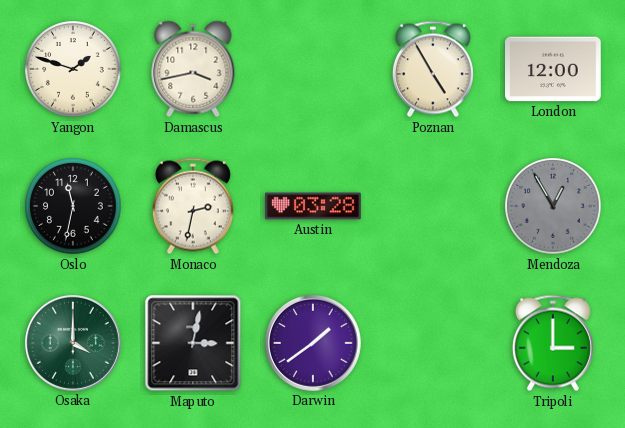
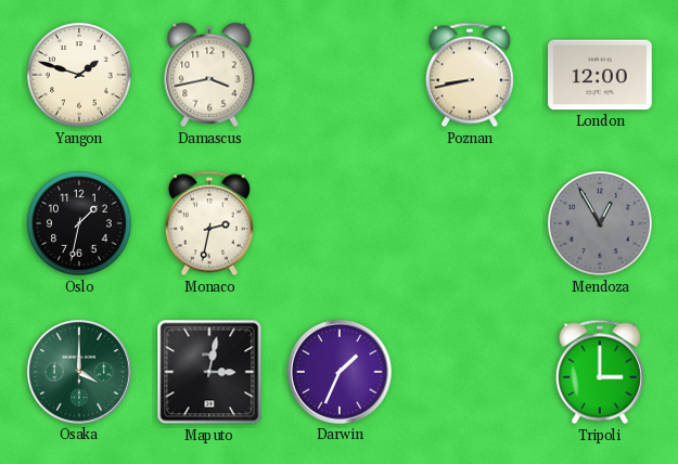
Poznan: 4:55 -> 8:43
Oslo: 11:32 -> 1:32
Austin: 03:28 -> none
Darwin: 1:39 -> 1:34
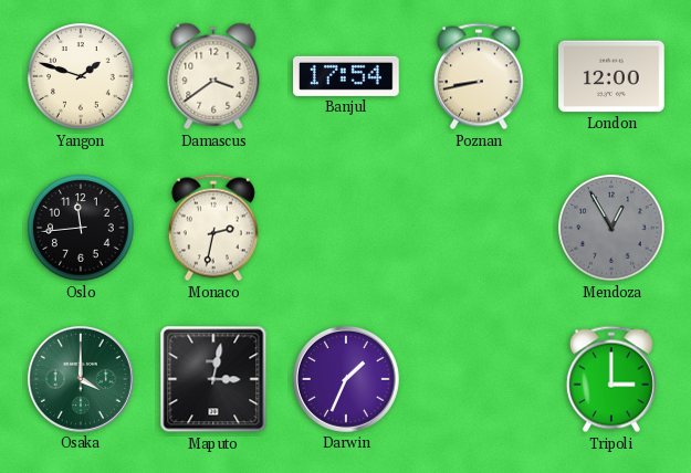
Damascus: 3:43 -> 3:39
Banjul: none -> 17:54
Oslo: 1:32 -> 11:44
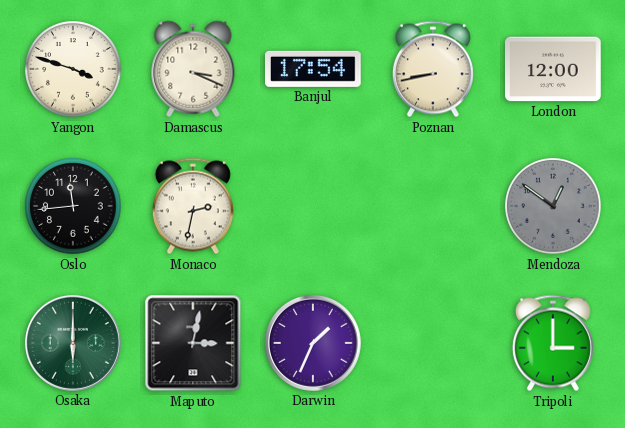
Yangon: 1:48 -> 3:48
Damascus: 3:39 -> 3:19
Mendoza: 12:55 -> 12:51
Osaka: 4:00 -> 6:00
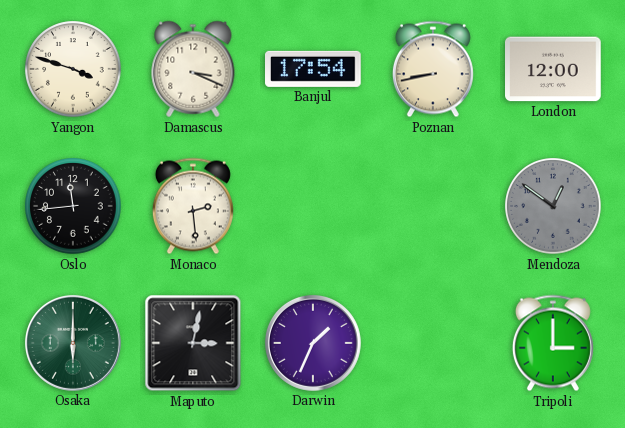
Monaco: 2:32 -> 2:29
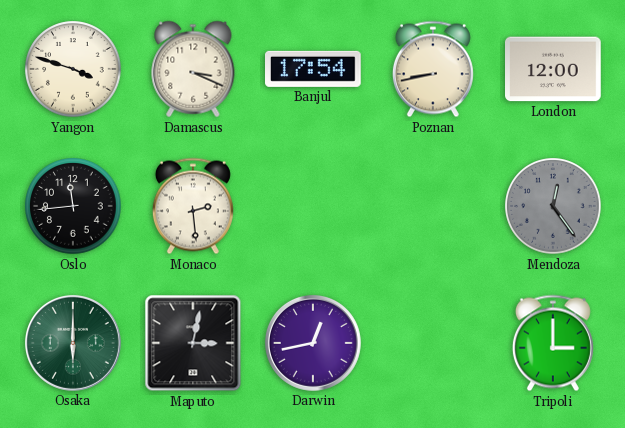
Mendoza: 12:51 -> 12:24
Darwin: 1:34 -> 12:43
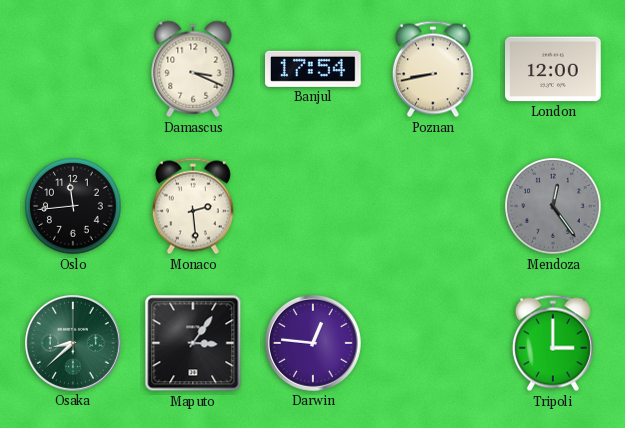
Yangon: 3:48 -> none
Osaka: 6:00 -> 8:38
Maputo: 3:02 -> 3:06
Darwin: 12:43 -> 12:46
